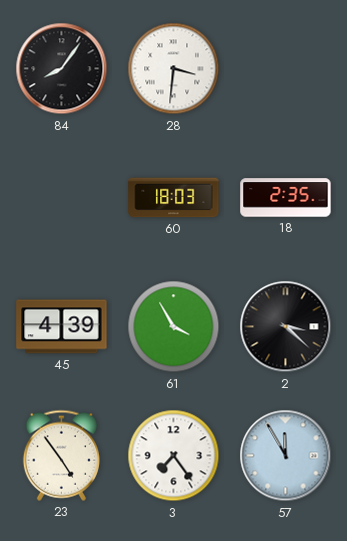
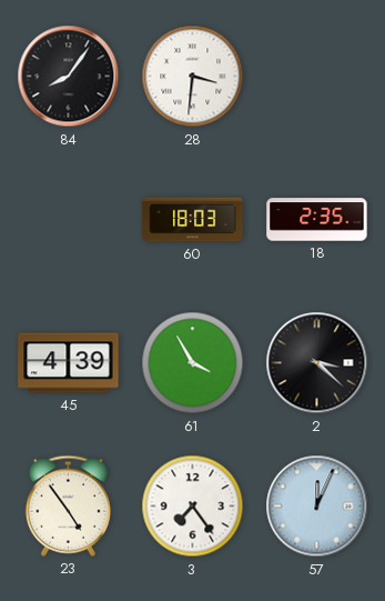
57: 11:55 -> 12:04
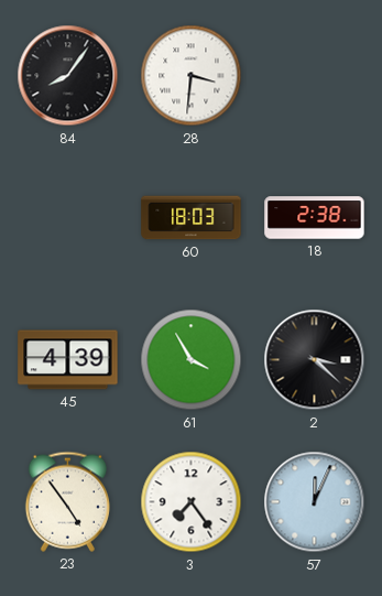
18: 2:35 -> 2:38
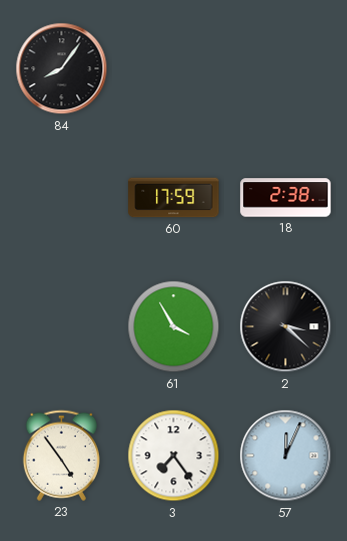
28: 3:31 -> none
60: 18:03 -> 17:59
45: 4:39 -> none
